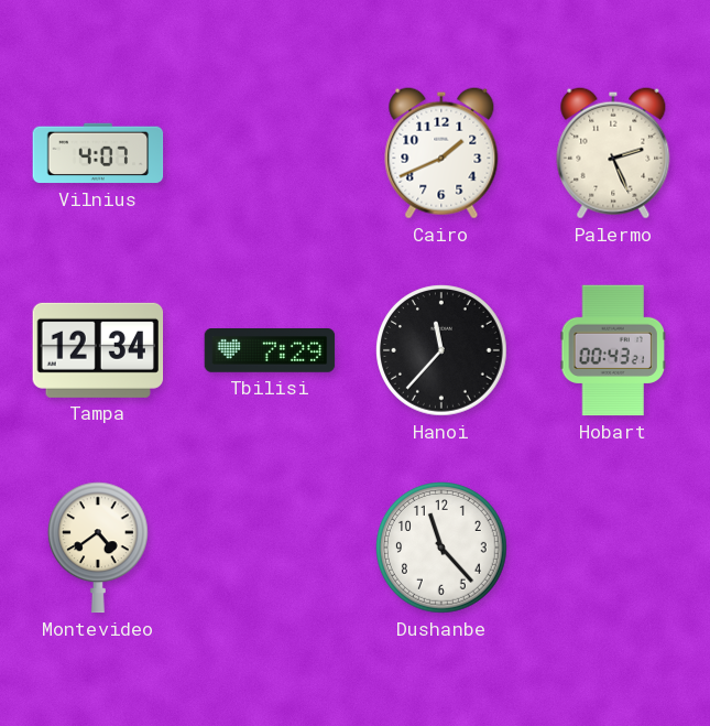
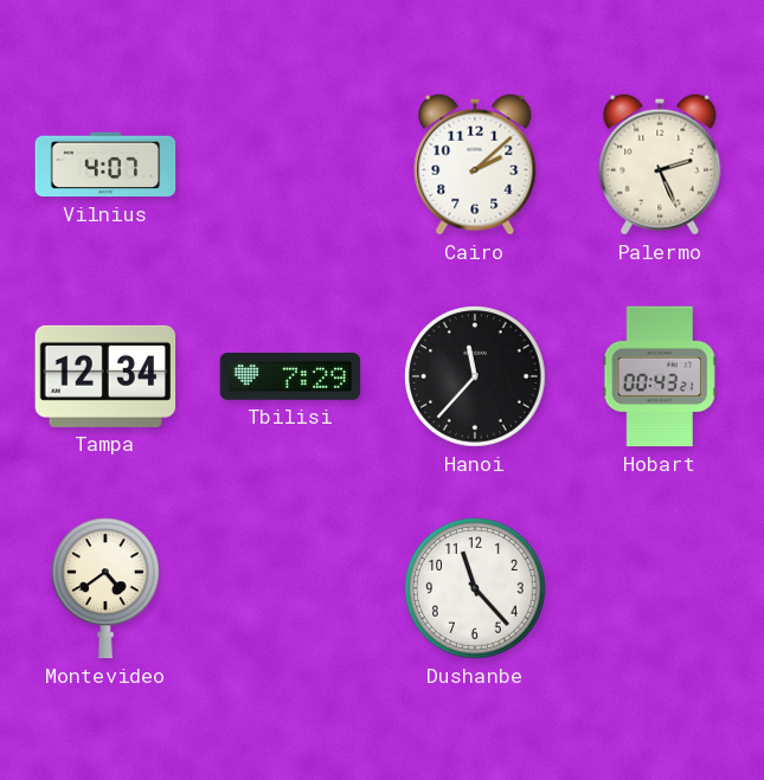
Cairo: 1:41 -> 2:08
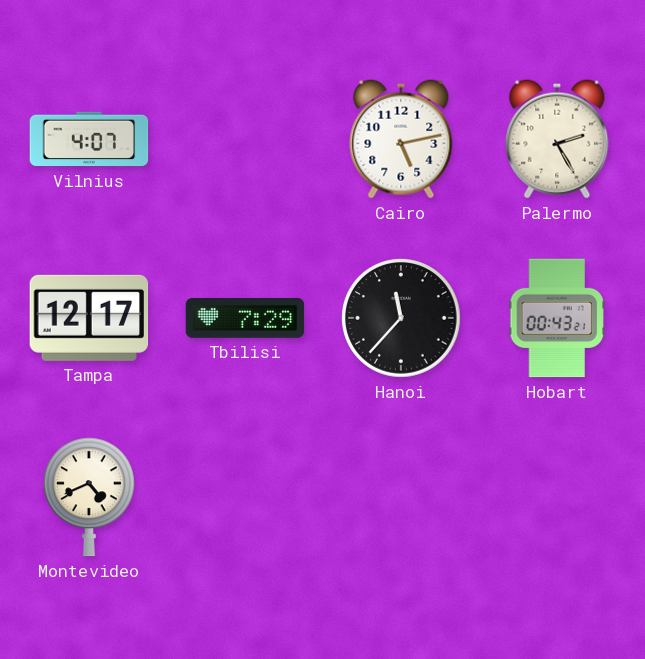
Cairo: 2:08 -> 5:13
Palermo: 2:26 -> 2:25
Tampa: 12:34 -> 12:17
Montevideo: 4:39 -> 4:41
Dushanbe: 11:23 -> none
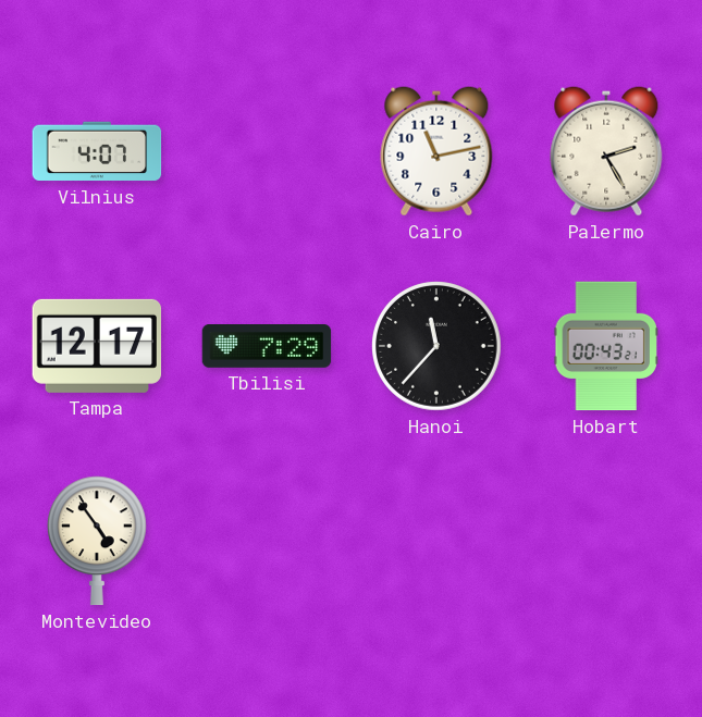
Cairo: 5:13 -> 11:13
Montevideo: 4:41 -> 4:54
